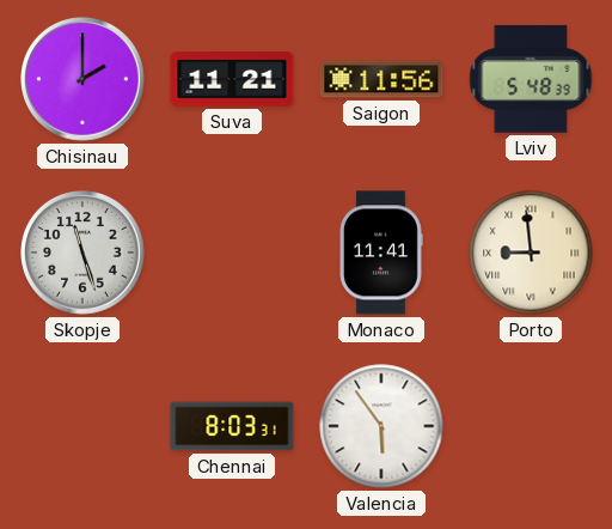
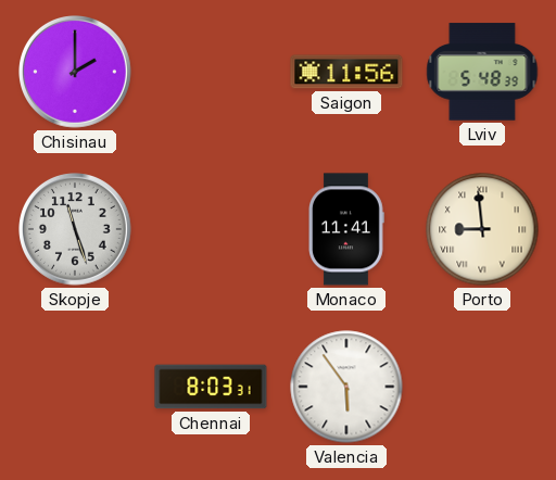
Suva: 11:21 -> none
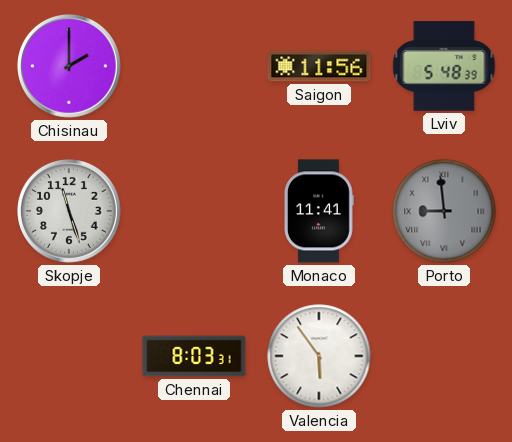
Porto dial: cream -> grey
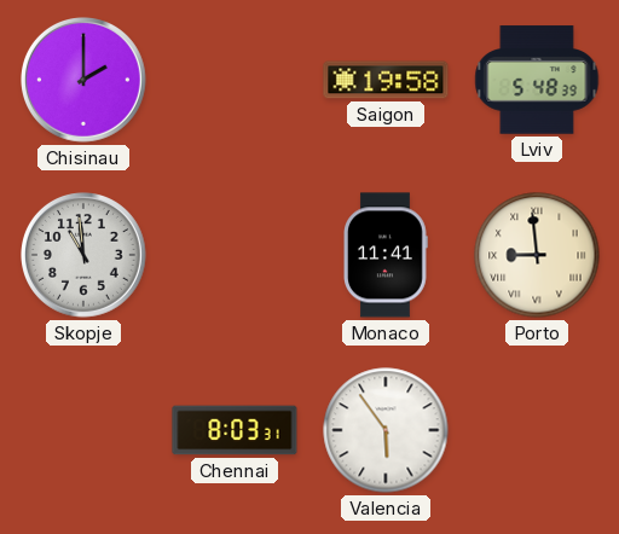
Saigon: 11:56 -> 19:58
Skopje: 11:27 -> 10:59
Porto dial: grey -> cream
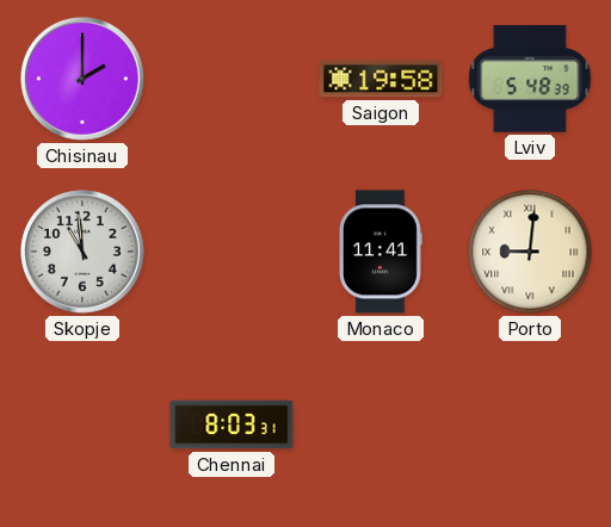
Porto: 8:59 -> 9:01
Valencia: 5:54 -> none
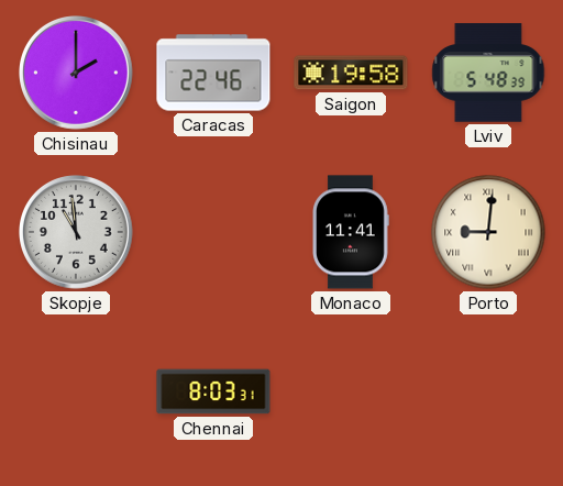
Caracas: none -> 22:46
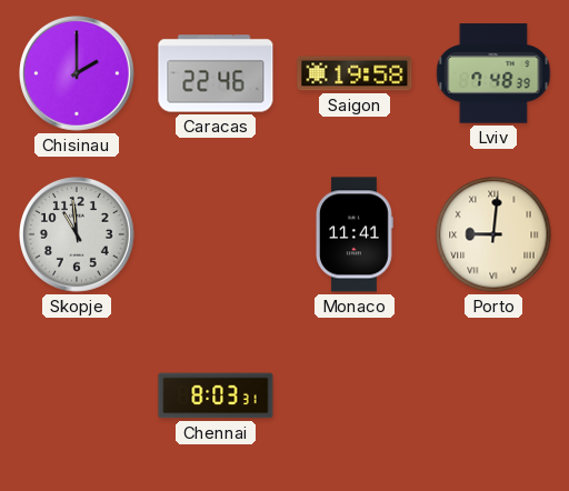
Lviv: 5:48 -> 7:48
